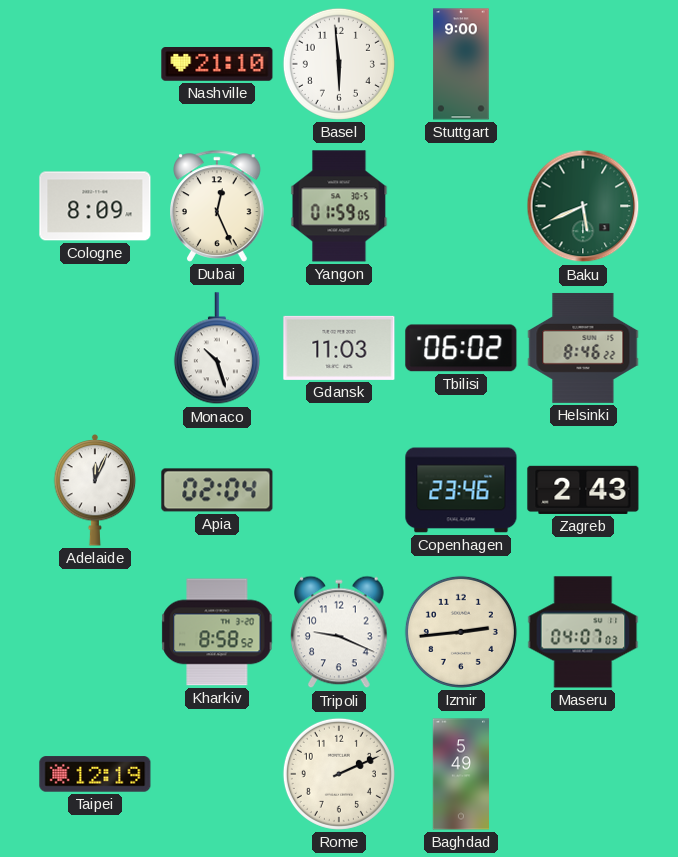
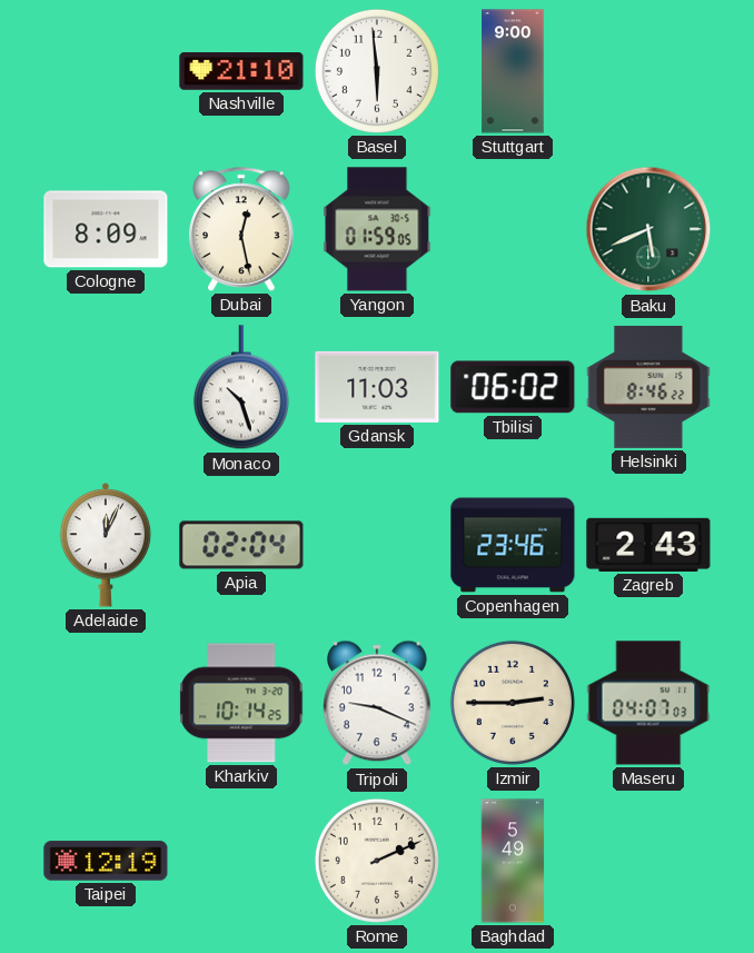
Dubai: 12:26 -> 12:28
Kharkiv: 8:58 -> 10:14
Izmir: 2:44 -> 2:45
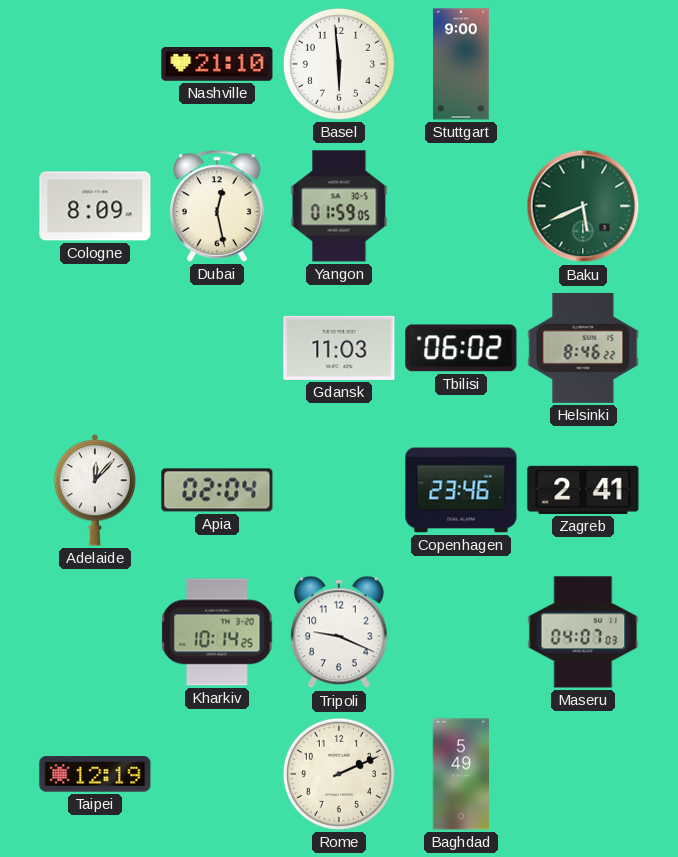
Monaco: 10:27 -> none
Adelaide: 12:04 -> 12:07
Zagreb: 2:43 -> 2:41
Izmir: 2:45 -> none
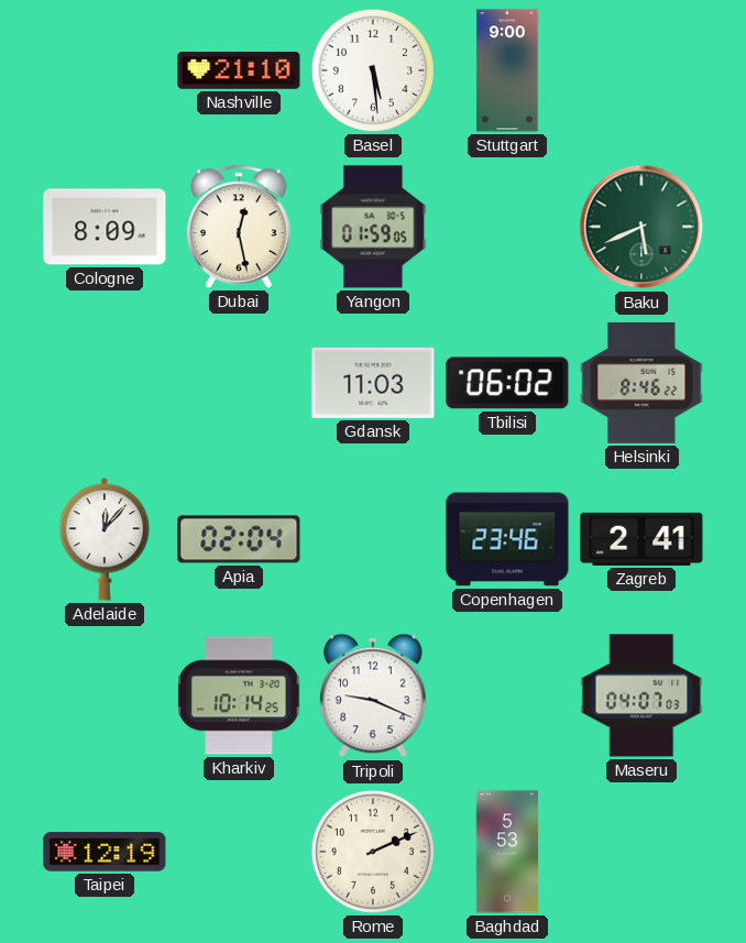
Basel: 5:59 -> 5:29
Baghdad: 5:49 -> 5:53
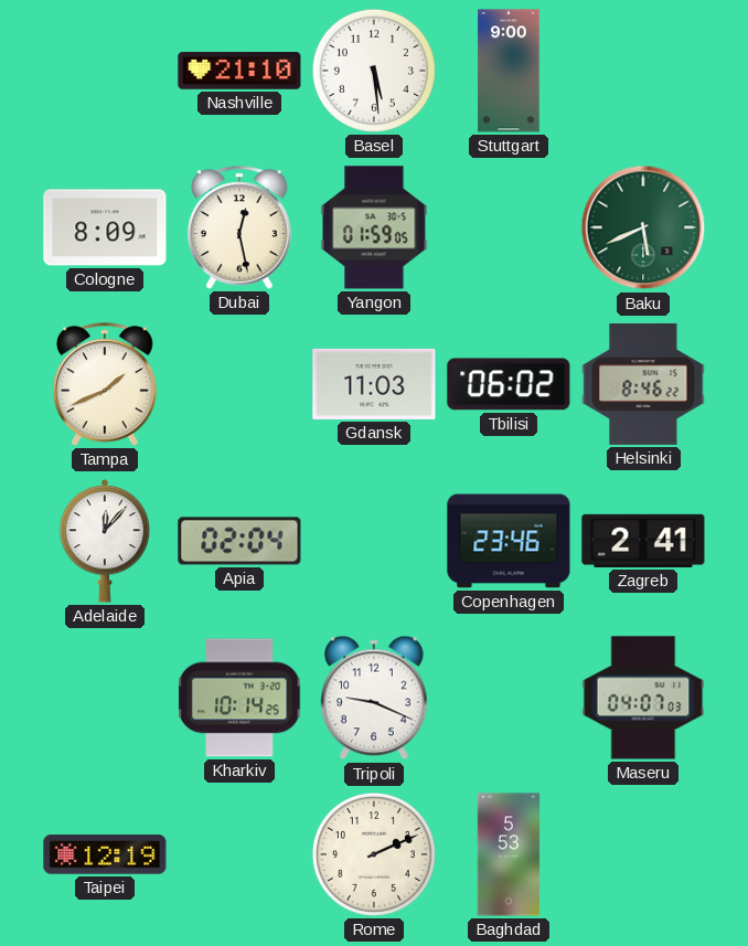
Tampa: none -> 1:41
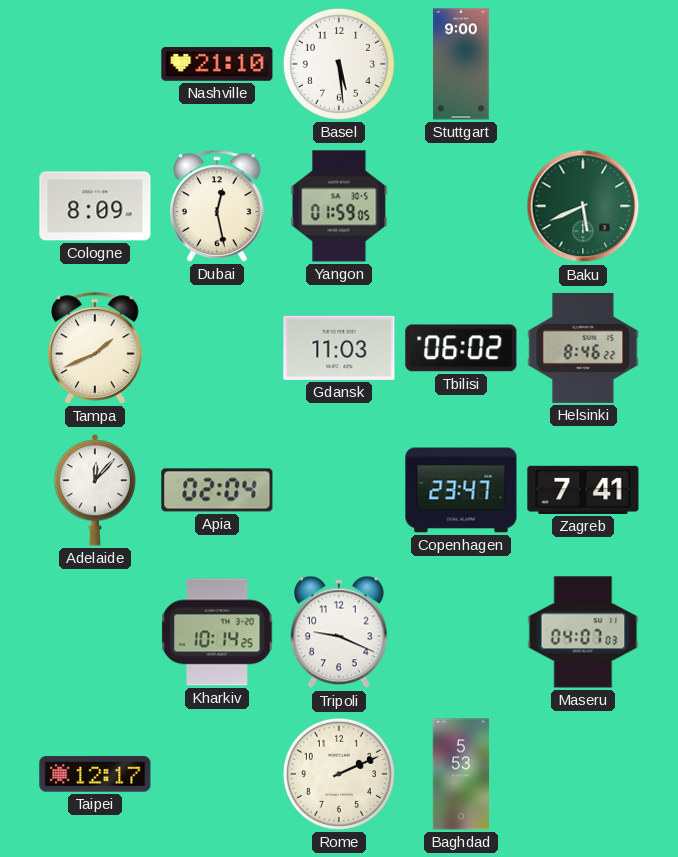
Copenhagen: 23:46 -> 23:47
Zagreb: 2:41 -> 7:41
Taipei: 12:19 -> 12:17
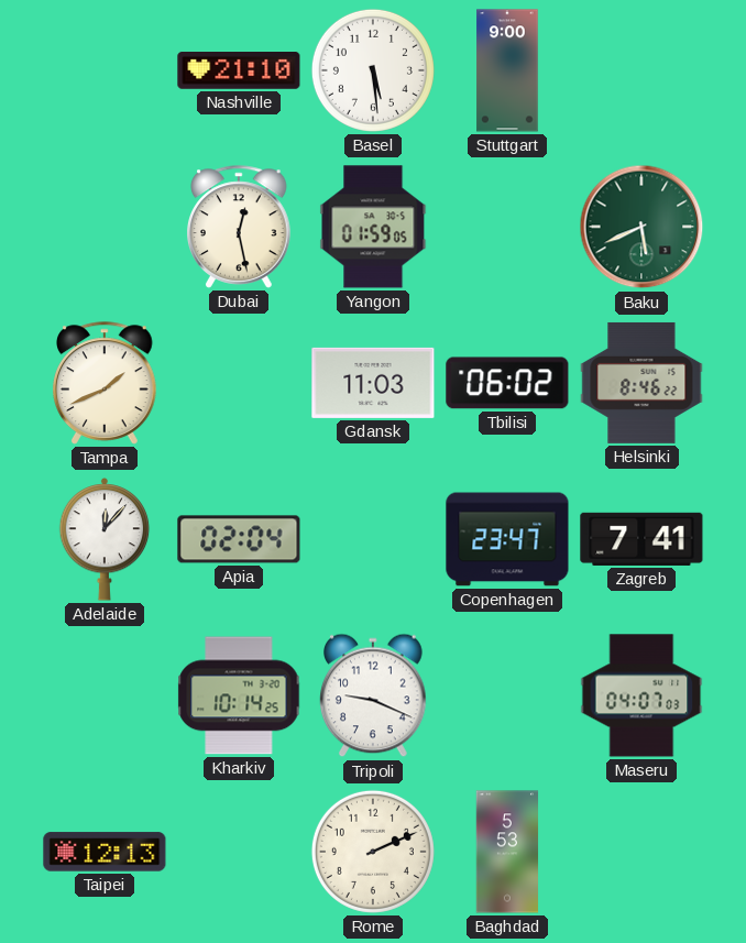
Cologne: 8:09 -> none
Taipei: 12:17 -> 12:13
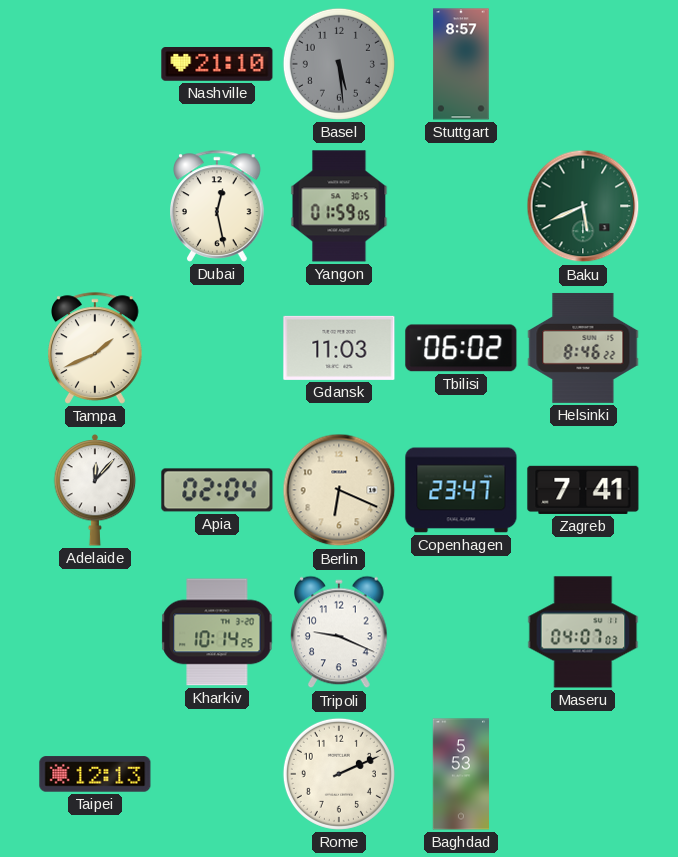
Basel dial: white -> grey
Stuttgart: 9:00 -> 8:57
Berlin: none -> 6:19
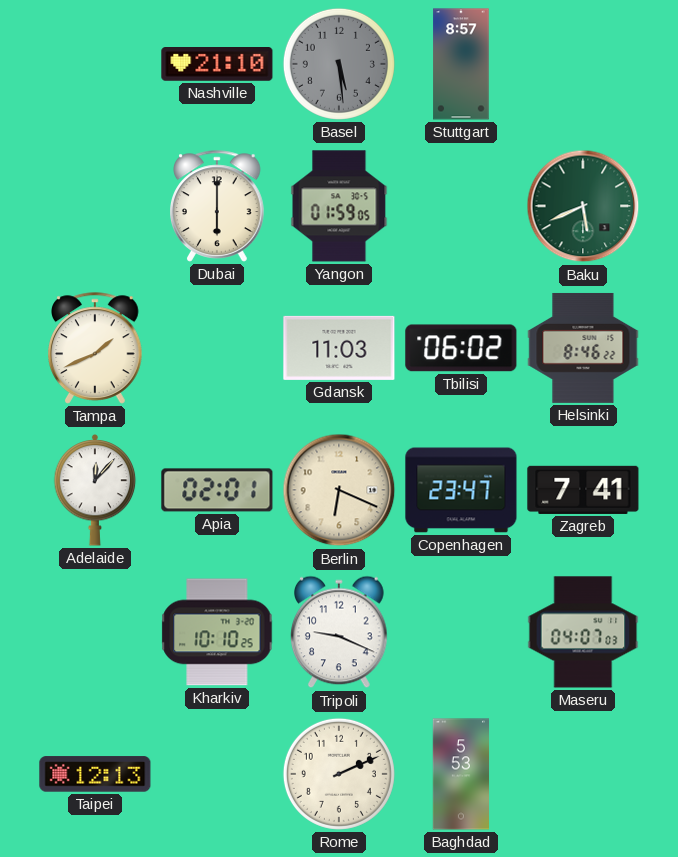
Dubai: 12:28 -> 6:00
Apia: 02:04 -> 02:01
Kharkiv: 10:14 -> 10:10
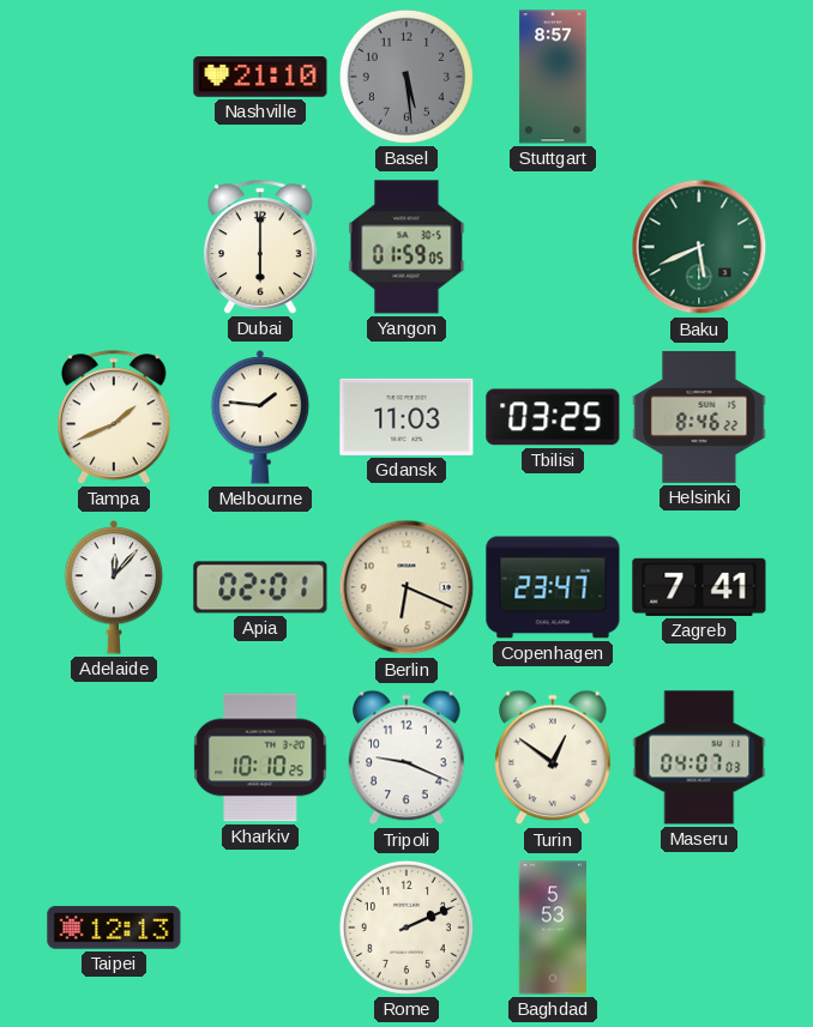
Melbourne: none -> 1:46
Tbilisi: 06:02 -> 03:25
Turin: none -> 12:51
